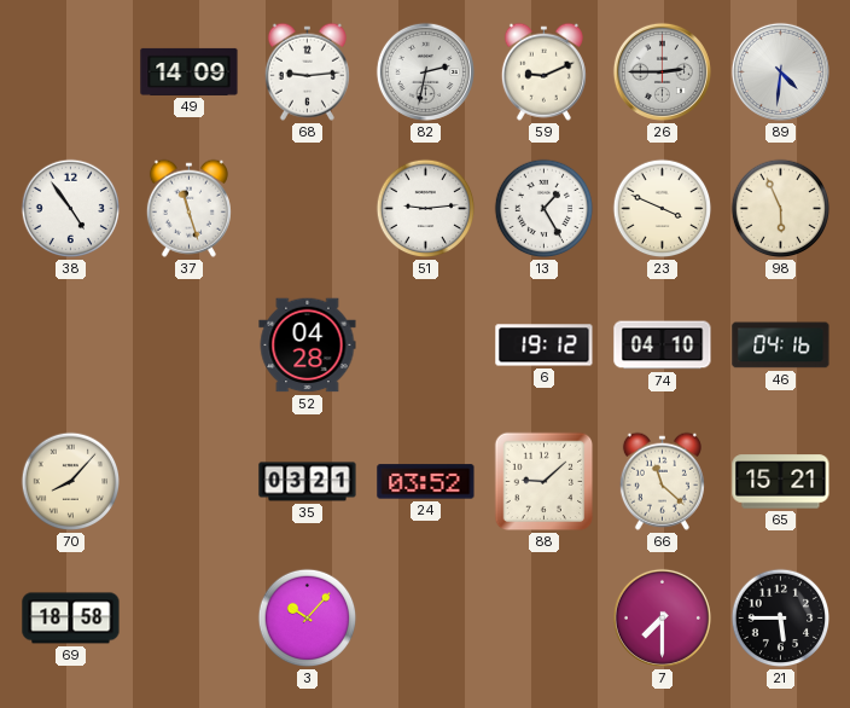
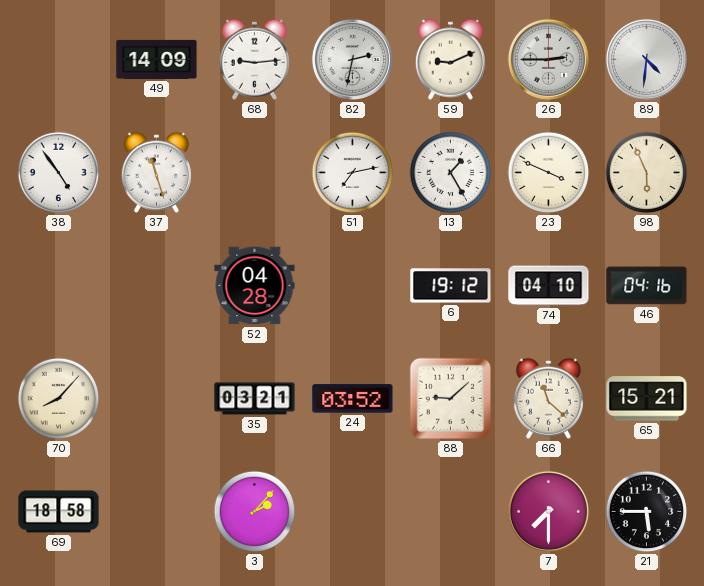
51: 9:14 -> 7:13
3: 10:07 -> 2:07
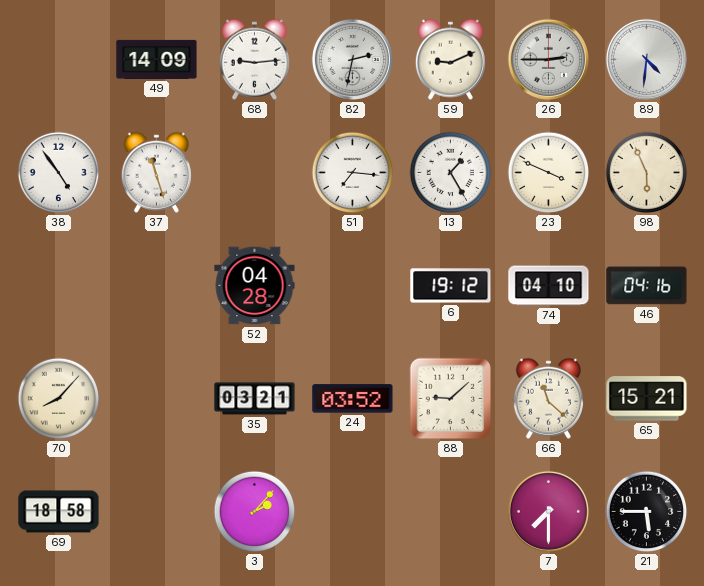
51: 7:13 -> 7:16
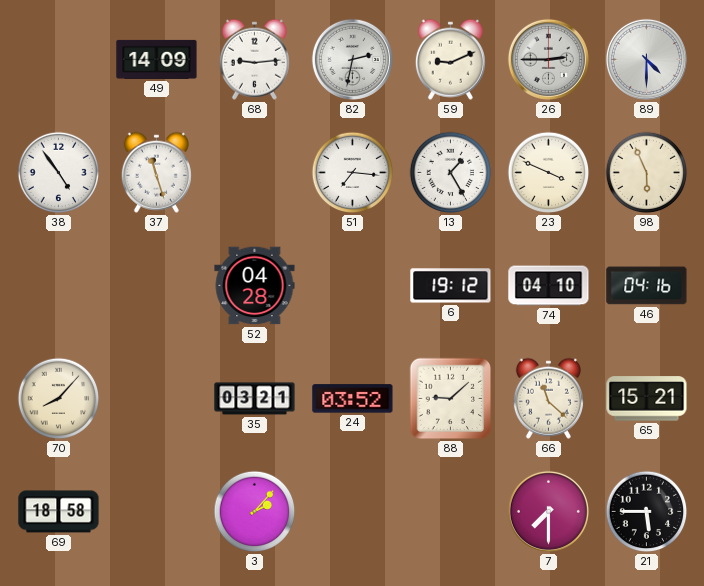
89: 4:31 -> 4:30
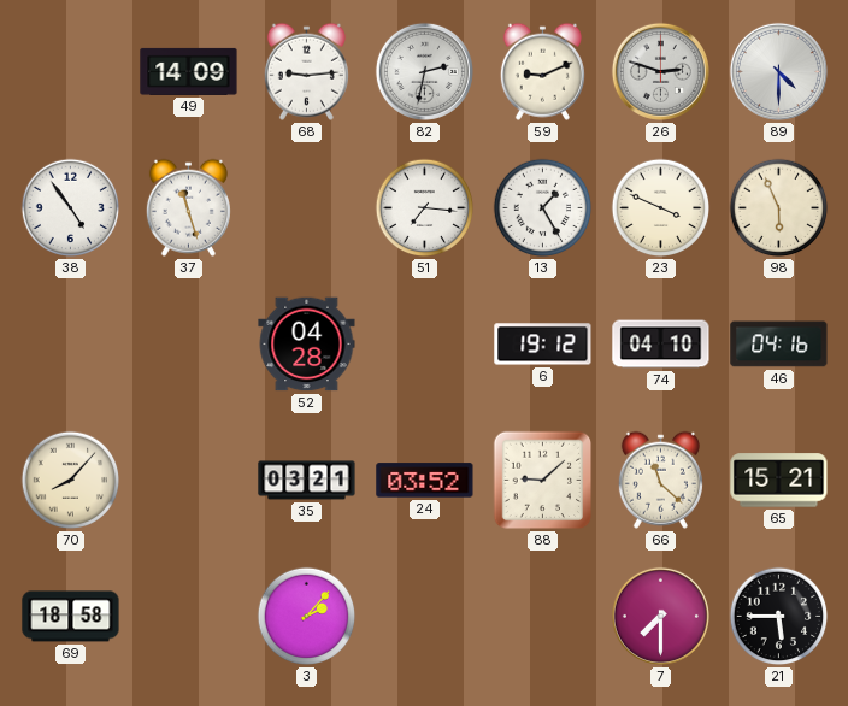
26: 2:45 -> 2:48
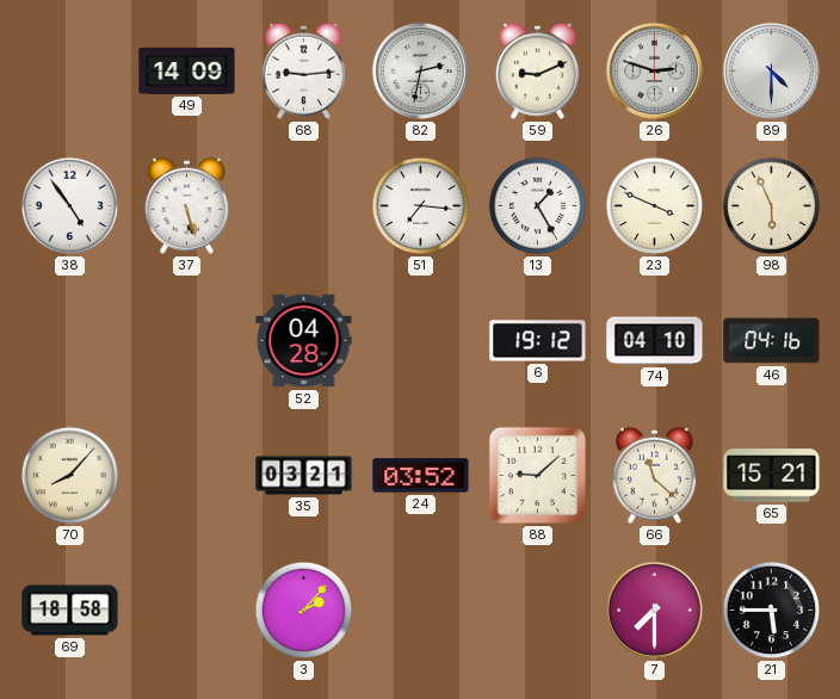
37: 11:27 -> 5:27
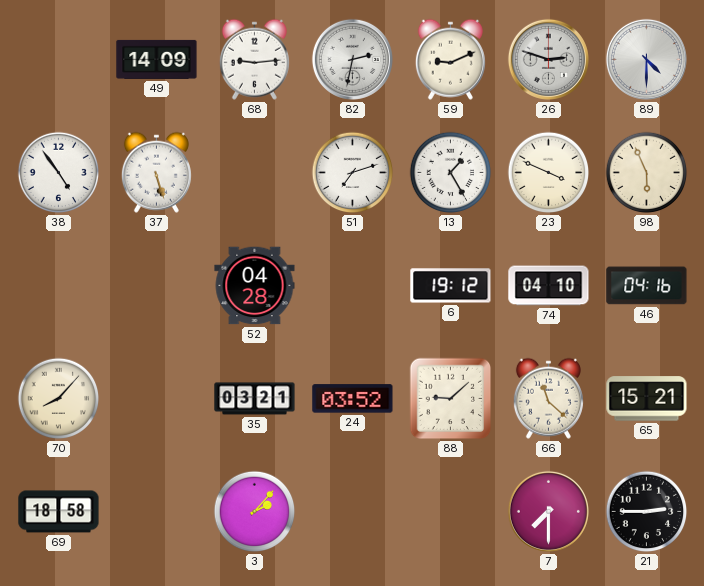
51: 7:16 -> 7:12
21: 5:45 -> 2:45
